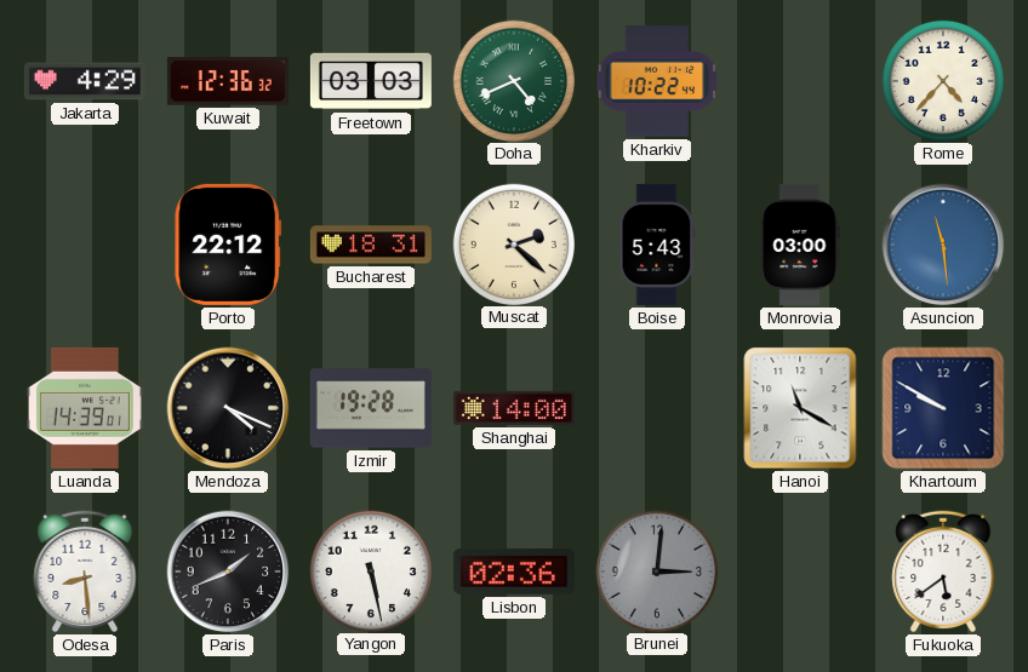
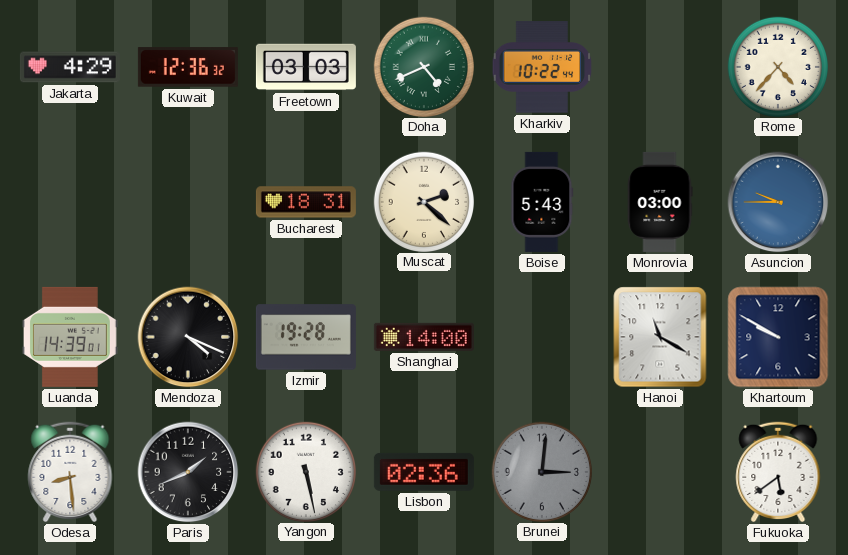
Porto: 22:12 -> none
Asuncion: 11:29 -> 9:45
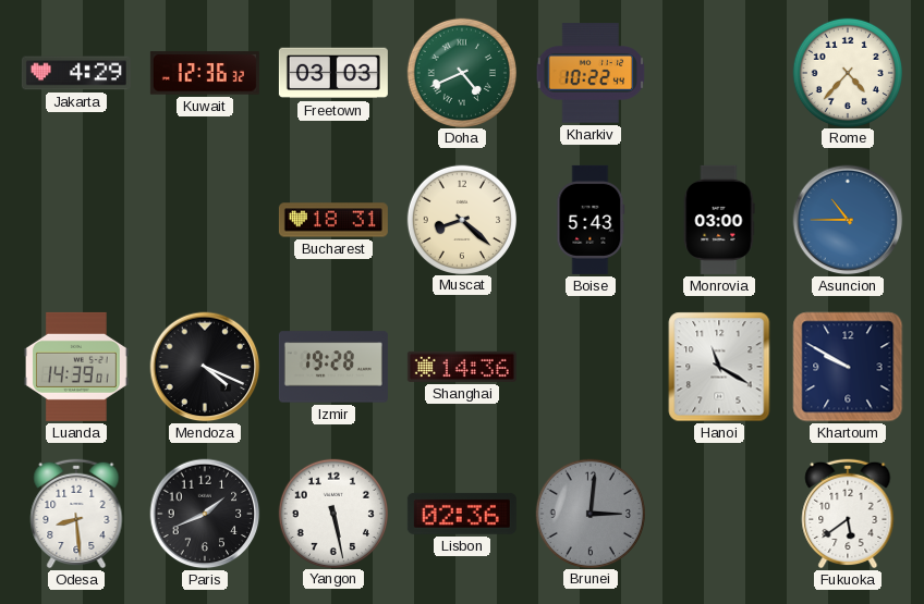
Muscat: 2:22 -> 8:22
Asuncion: 9:45 -> 10:45
Shanghai: 14:00 -> 14:36
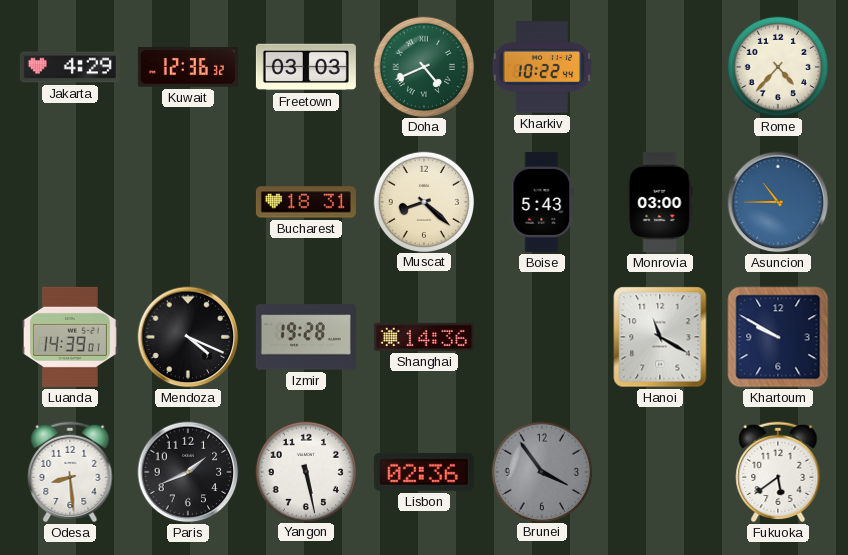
Brunei: 3:01 -> 3:54
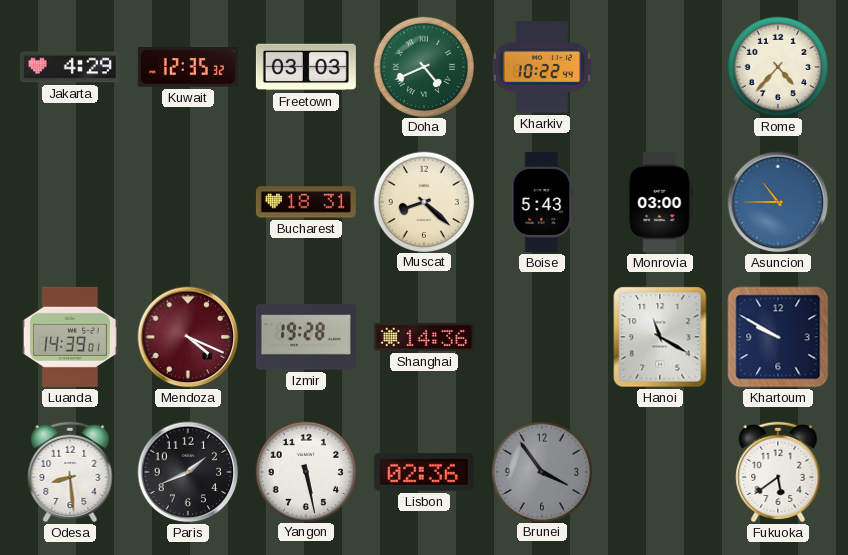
Kuwait: 12:36 -> 12:35
Mendoza dial: black -> burgundy
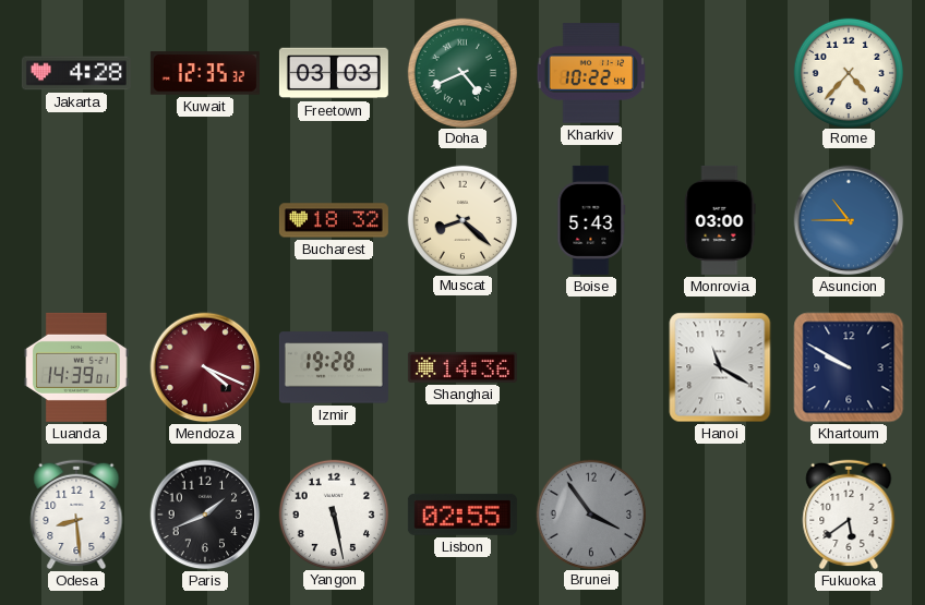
Jakarta: 4:29 -> 4:28
Bucharest: 18:31 -> 18:32
Lisbon: 02:36 -> 02:55
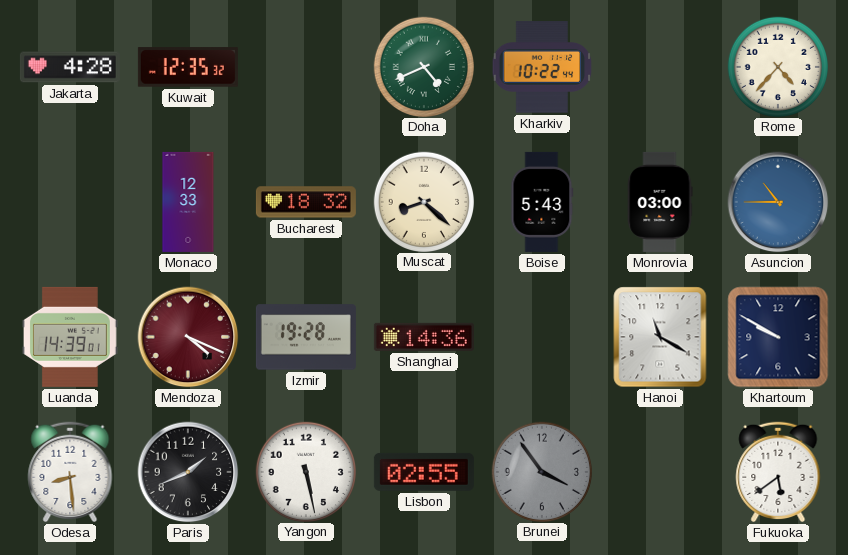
Freetown: 03:03 -> none
Monaco: none -> 12:33
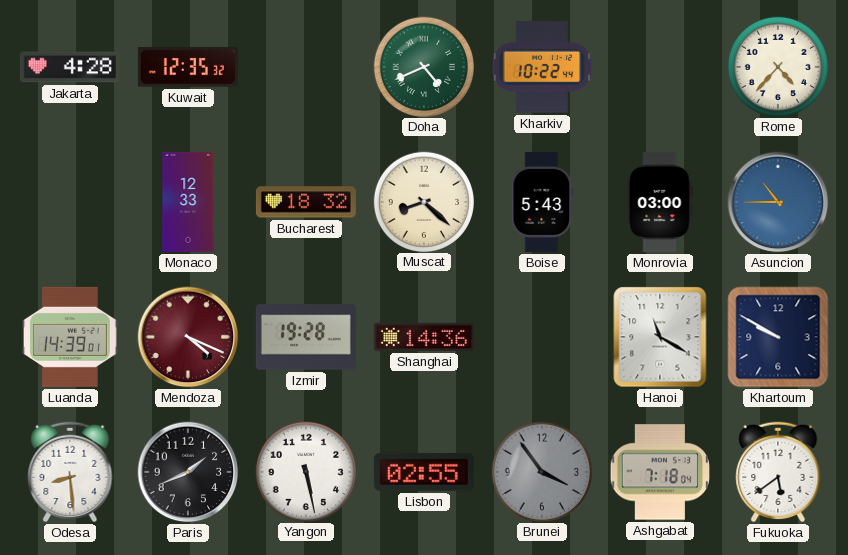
Ashgabat: none -> 7:18
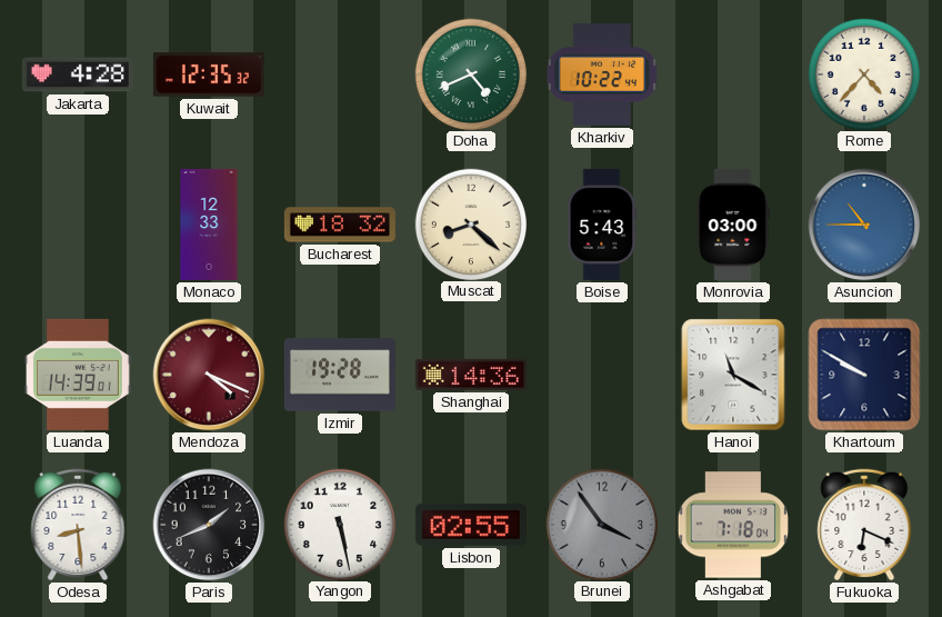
Fukuoka: 5:39 -> 6:19
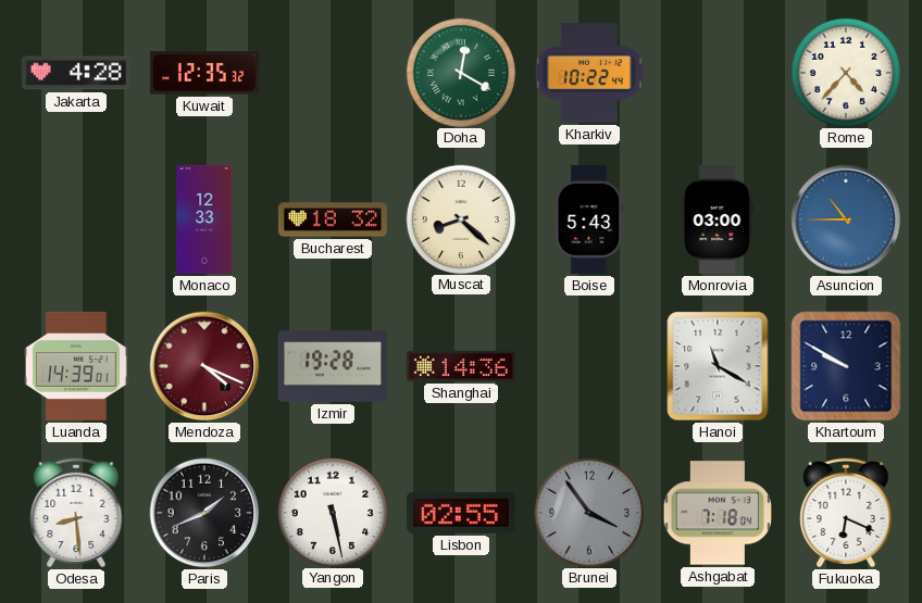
Doha: 4:41 -> 12:20
